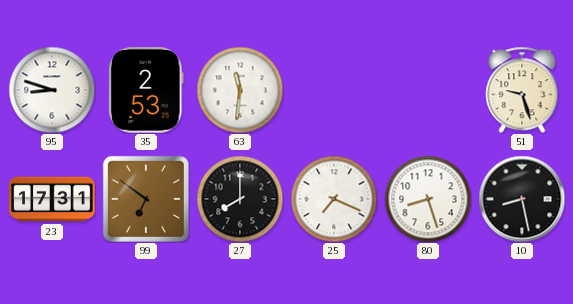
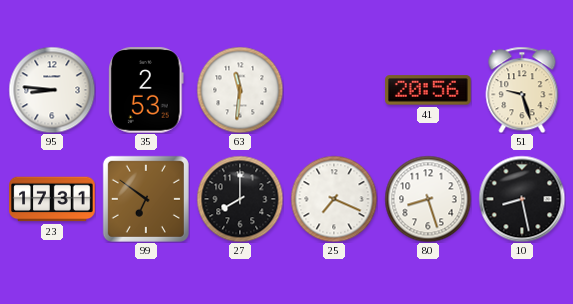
95: 8:48 -> 8:46
41: none -> 20:56
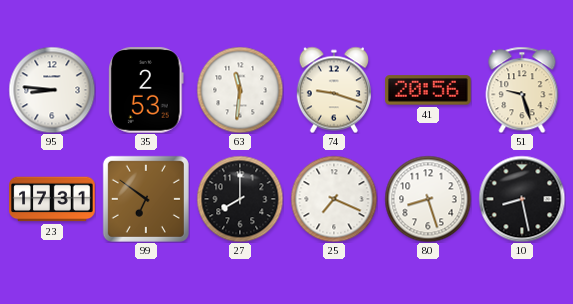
74: none -> 9:18
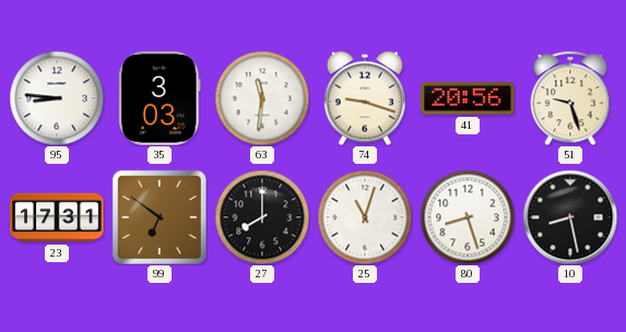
35: 2:53 -> 3:03
25: 7:19 -> 11:03
